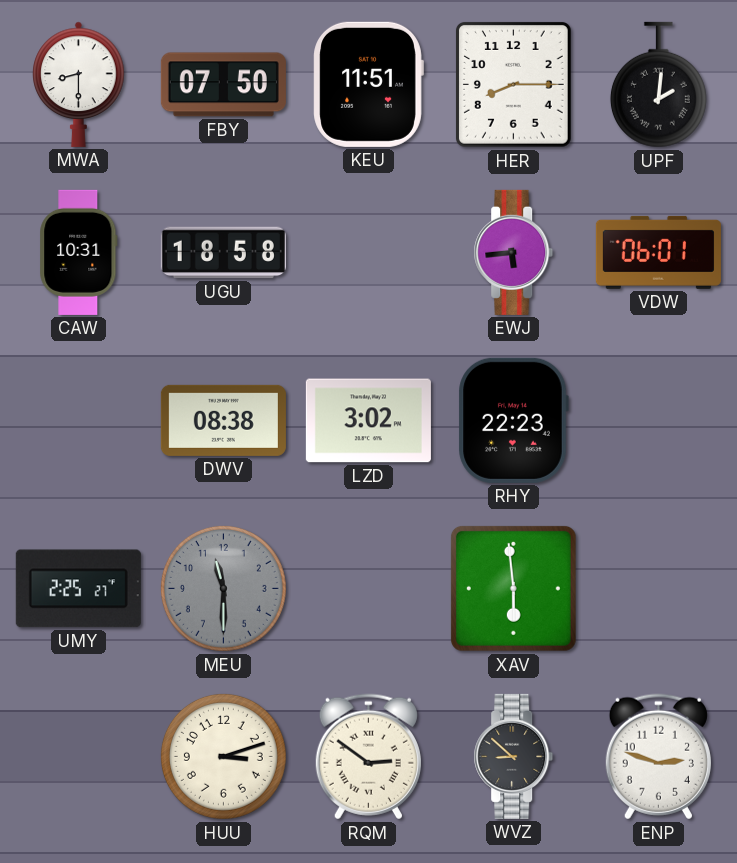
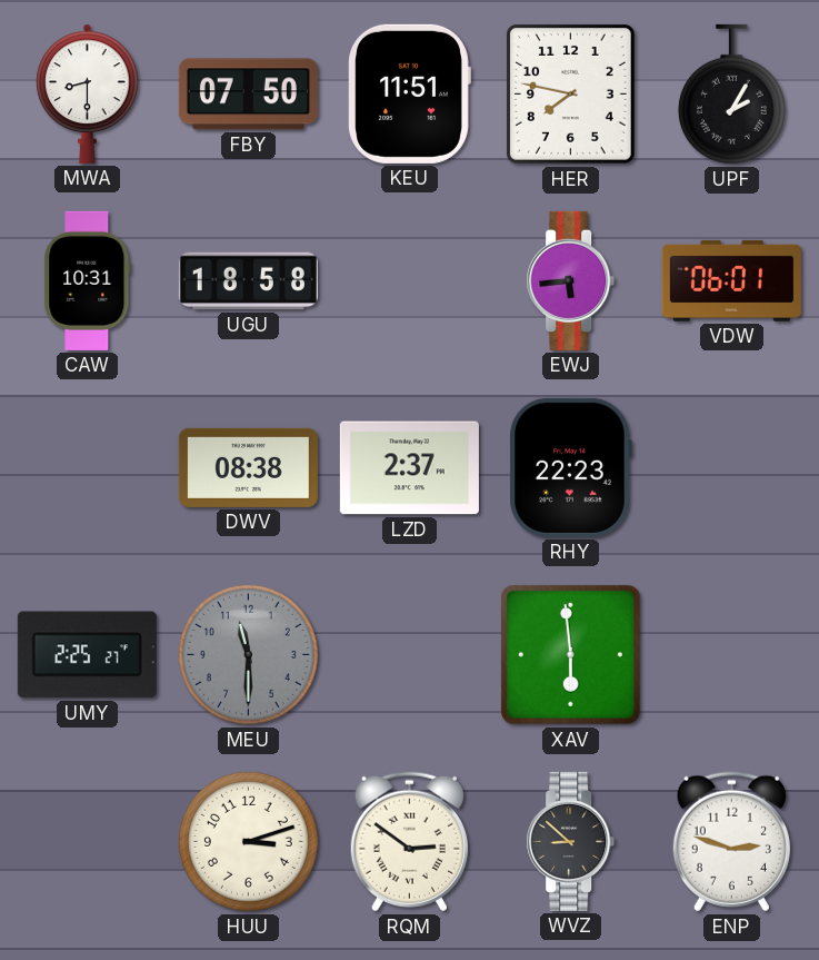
HER: 8:15 -> 7:47
UPF: 2:01 -> 2:05
LZD: 3:02 -> 2:37
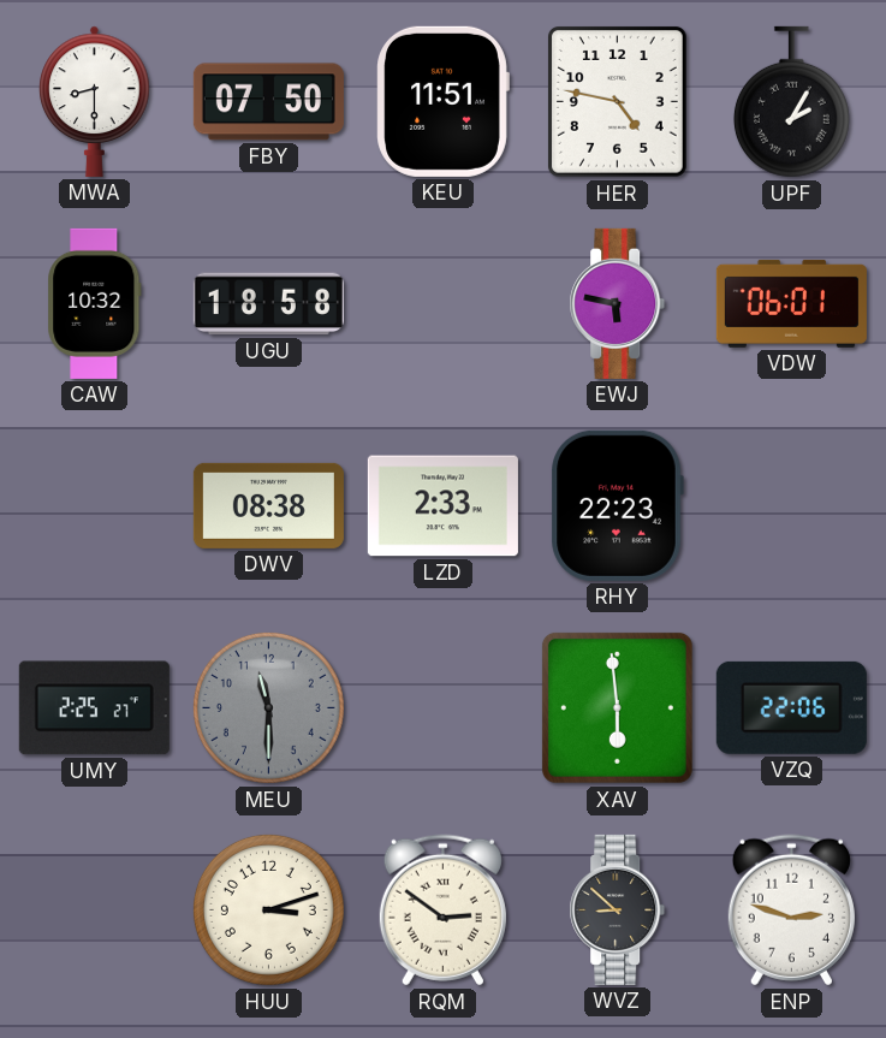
HER: 7:47 -> 4:47
CAW: 10:31 -> 10:32
EWJ: 5:44 -> 5:47
LZD: 2:37 -> 2:33
VZQ: none -> 22:06
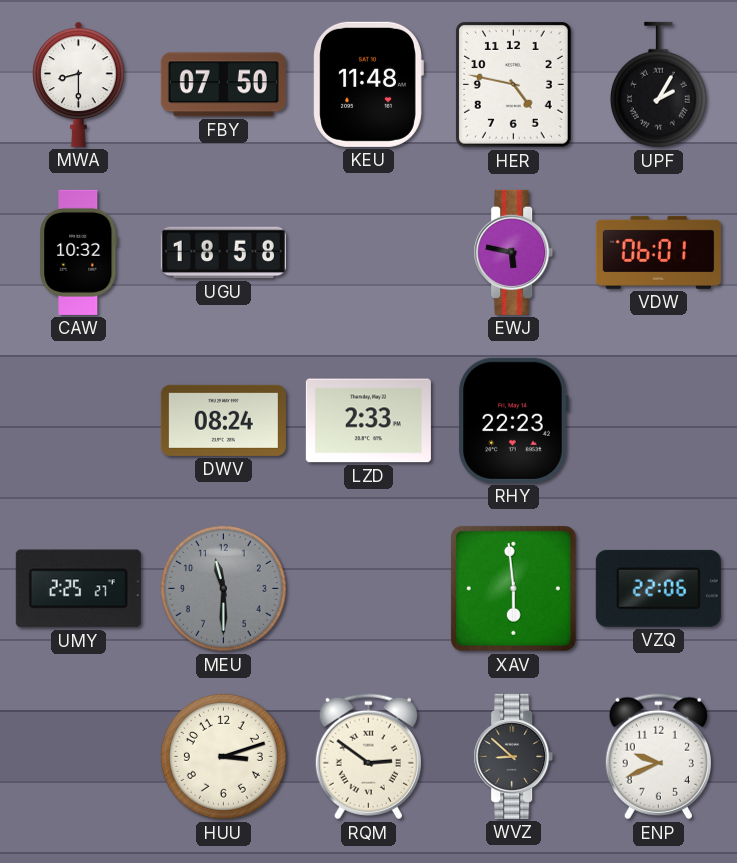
KEU: 11:51 -> 11:48
DWV: 08:38 -> 08:24
ENP: 2:48 -> 9:41
